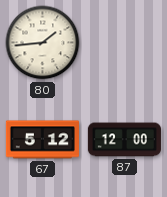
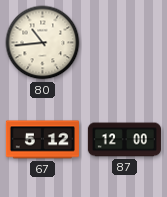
80: 1:44 -> 10:44
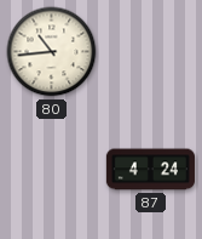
67: 5:12 -> none
87: 12:00 -> 4:24
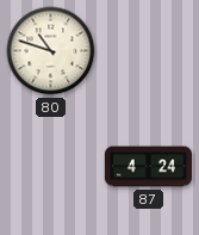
80: 10:44 -> 10:48
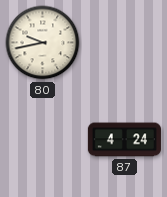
80: 10:48 -> 9:43
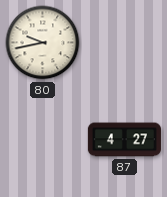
87: 4:24 -> 4:27
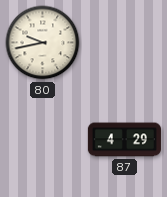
87: 4:27 -> 4:29
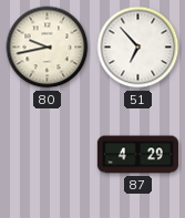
51: none -> 6:53
